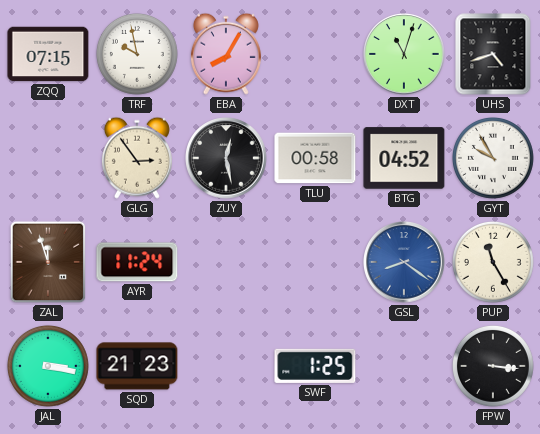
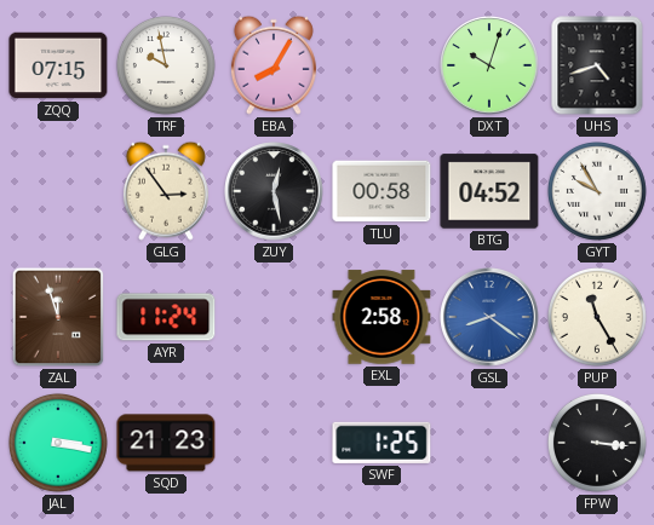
DXT: 11:03 -> 10:03
EXL: none -> 2:58
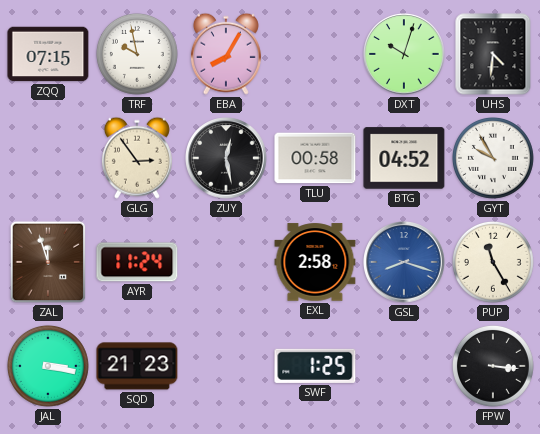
UHS: 4:42 -> 4:31
GSL: 8:21 -> 8:18
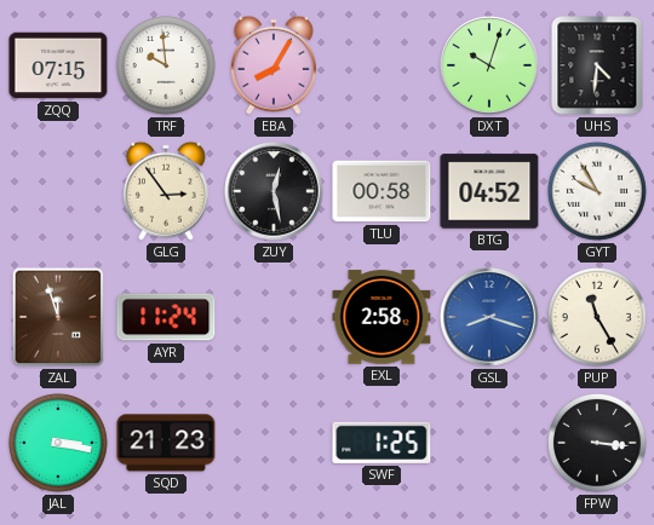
TRF: 9:58 -> 9:59
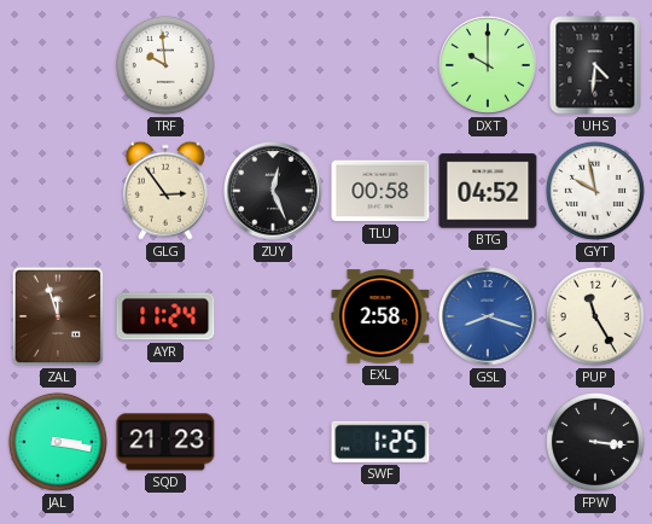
ZQQ: 07:15 -> none
EBA: 8:05 -> none
DXT: 10:03 -> 10:00
ZUY: 12:28 -> 12:26
GYT: 9:55 -> 9:58
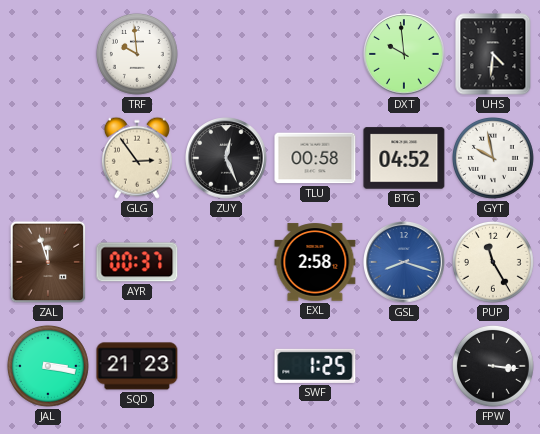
DXT: 10:00 -> 9:59
AYR: 11:24 -> 00:37
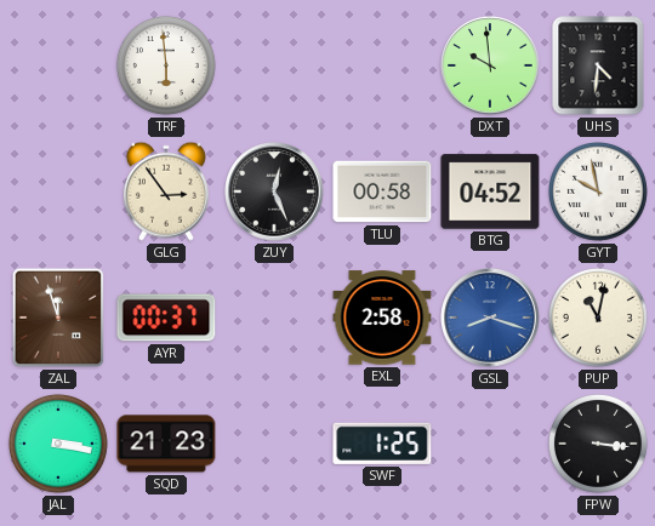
TRF: 9:59 -> 5:59
PUP: 11:25 -> 11:02
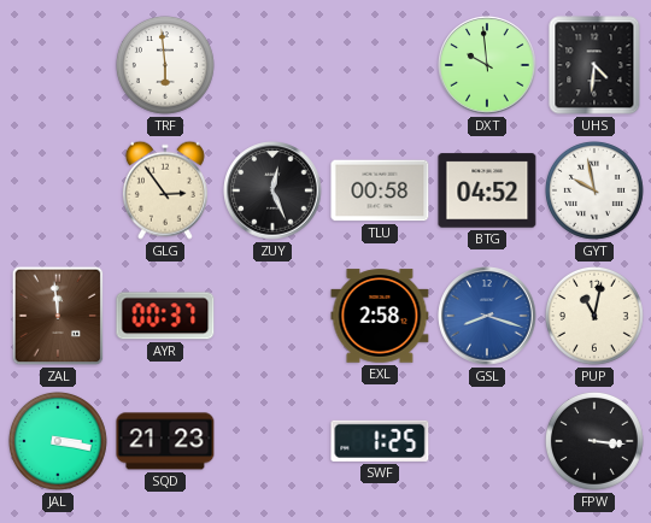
ZAL: 11:57 -> 11:59
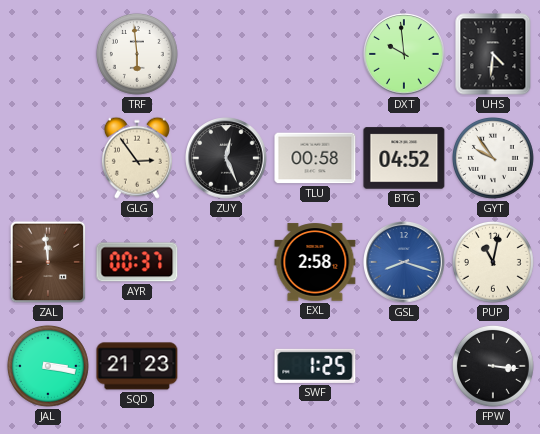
GYT: 9:58 -> 9:54
